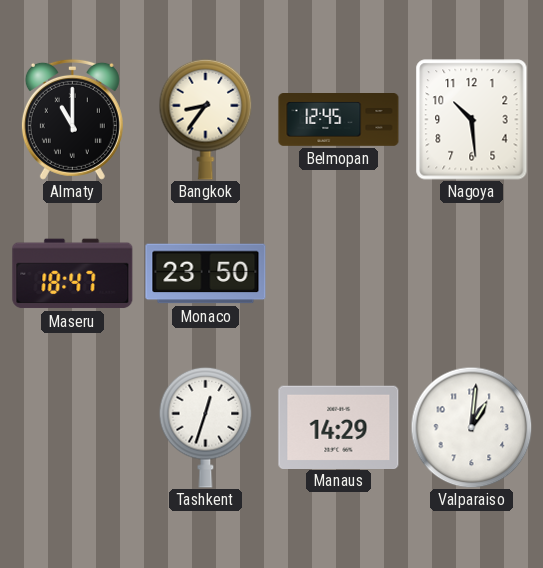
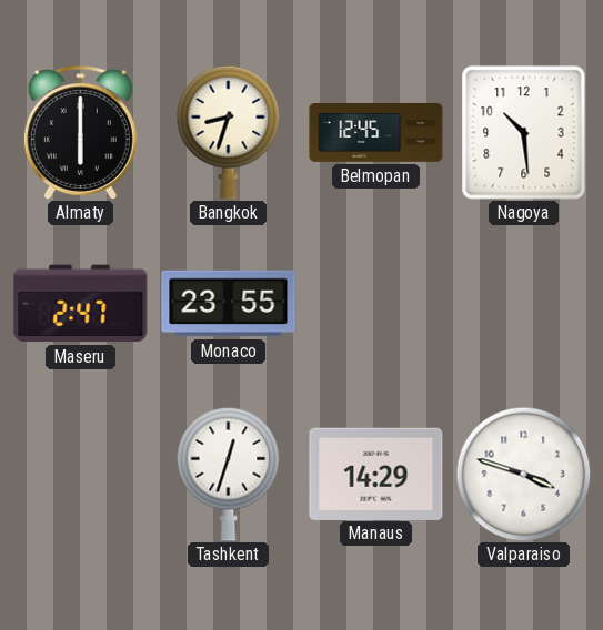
Almaty: 11:00 -> 6:00
Bangkok: 8:36 -> 8:33
Maseru: 18:47 -> 2:47
Monaco: 23:50 -> 23:55
Valparaiso: 1:01 -> 3:48
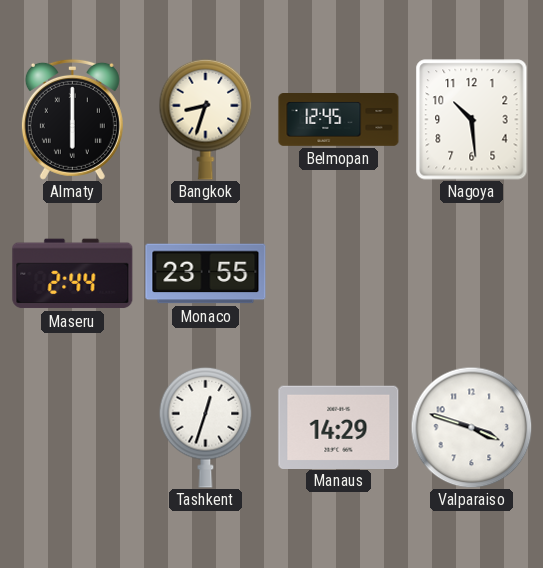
Maseru: 2:47 -> 2:44
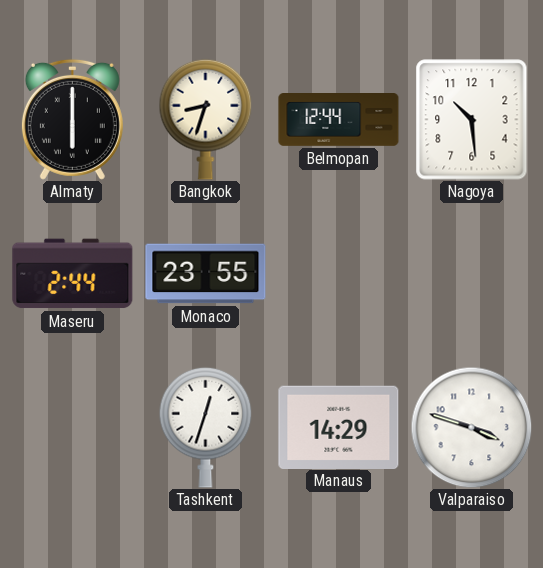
Belmopan: 12:45 -> 12:44
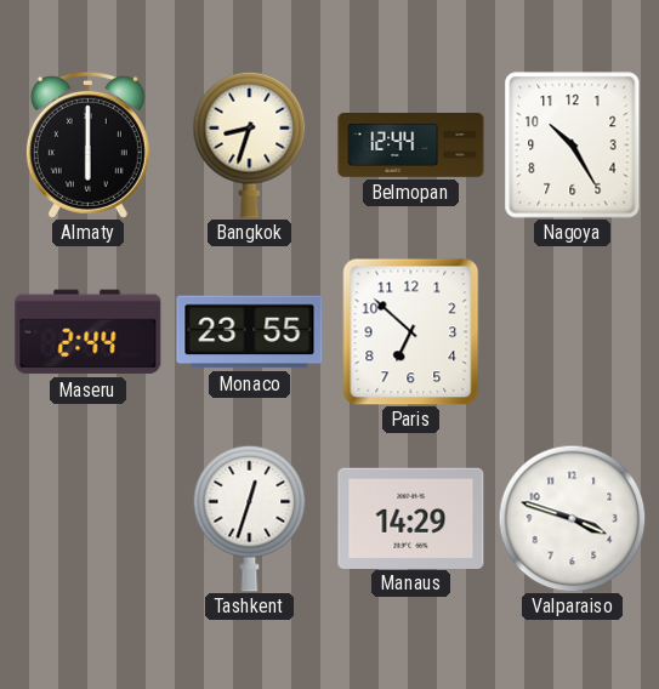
Nagoya: 10:29 -> 10:25
Paris: none -> 6:52
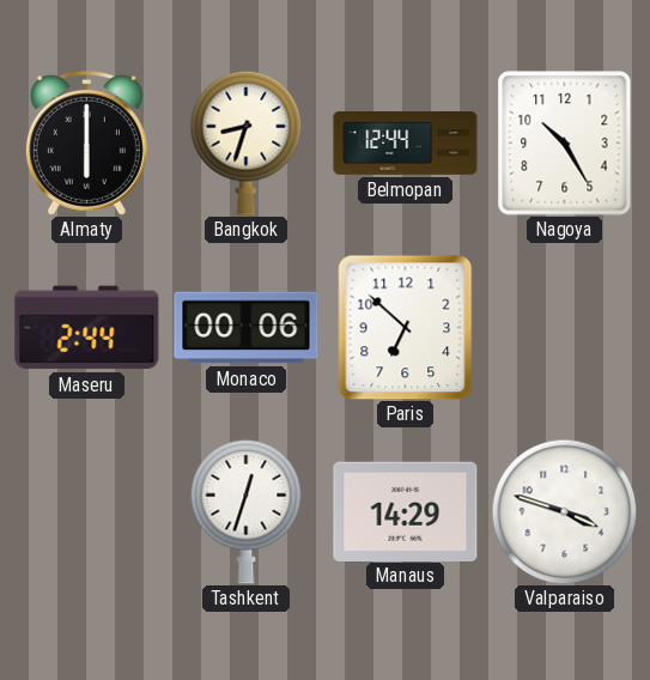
Monaco: 23:55 -> 00:06
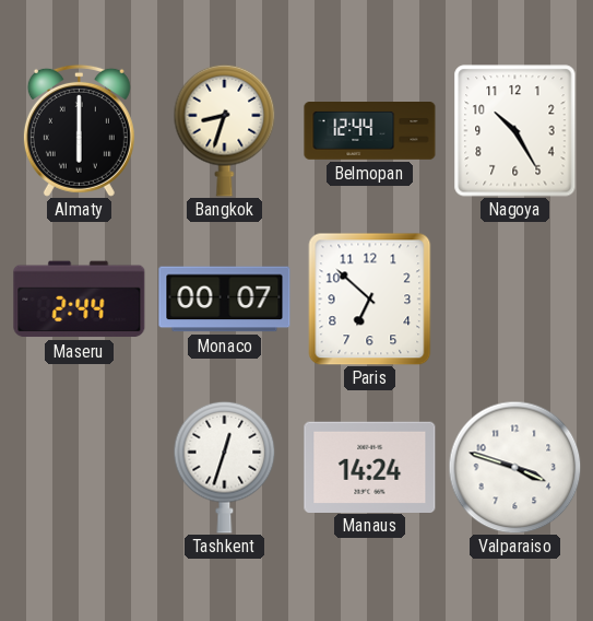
Monaco: 00:06 -> 00:07
Manaus: 14:29 -> 14:24
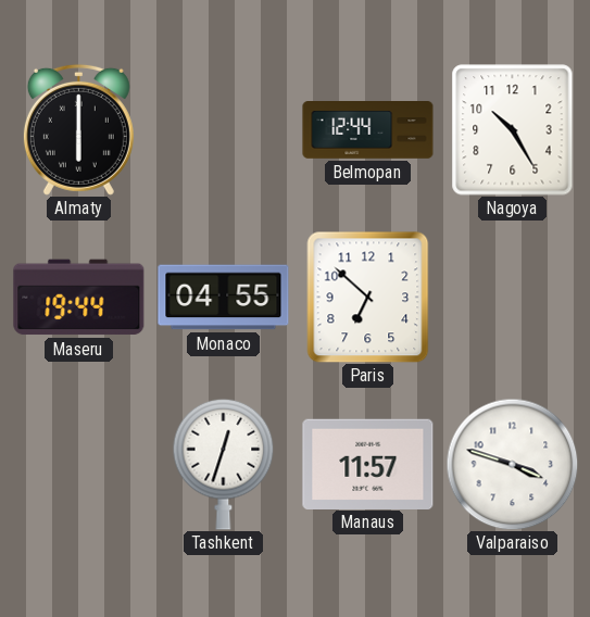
Bangkok: 8:33 -> none
Maseru: 2:44 -> 19:44
Monaco: 00:07 -> 04:55
Manaus: 14:24 -> 11:57
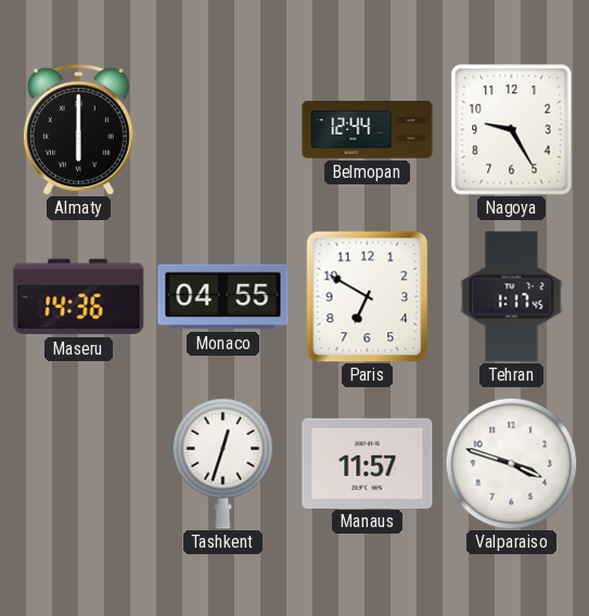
Nagoya: 10:25 -> 9:25
Maseru: 19:44 -> 14:36
Paris: 6:52 -> 6:50
Tehran: none -> 1:17
